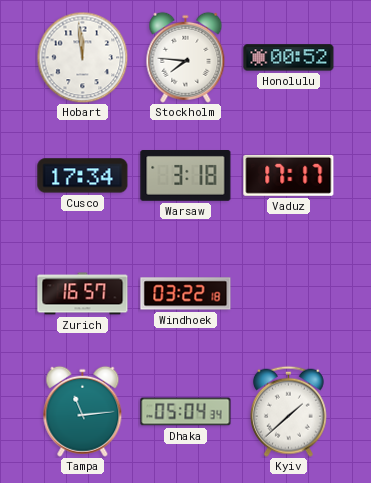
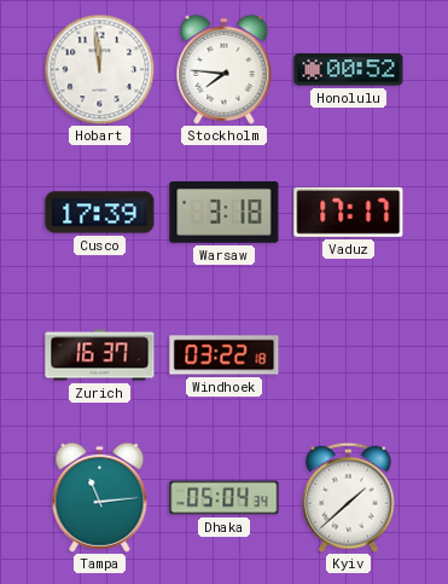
Cusco: 17:34 -> 17:39
Zurich: 16:57 -> 16:37
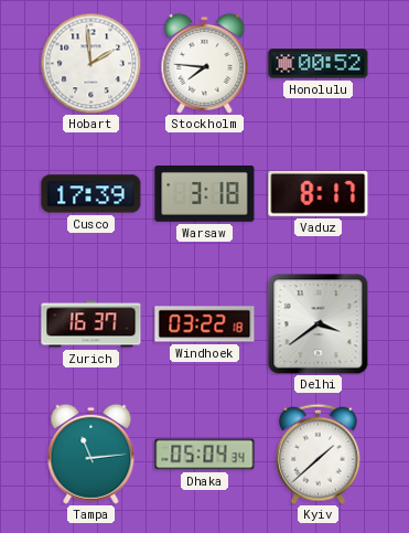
Hobart: 11:59 -> 1:59
Vaduz: 17:17 -> 8:17
Delhi: none -> 3:39
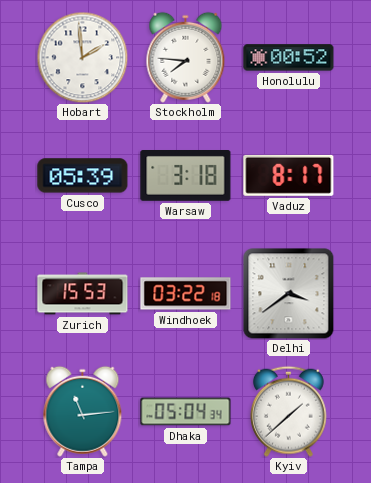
Cusco: 17:39 -> 05:39
Zurich: 16:37 -> 15:53
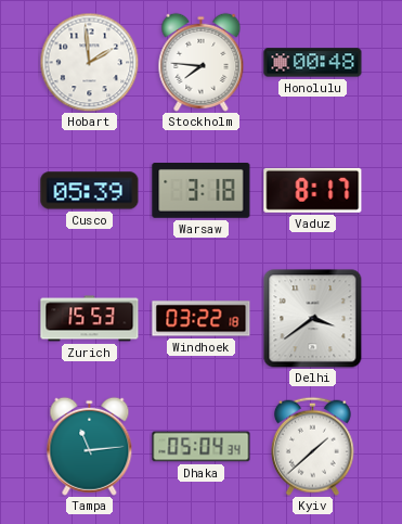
Honolulu: 00:52 -> 00:48
